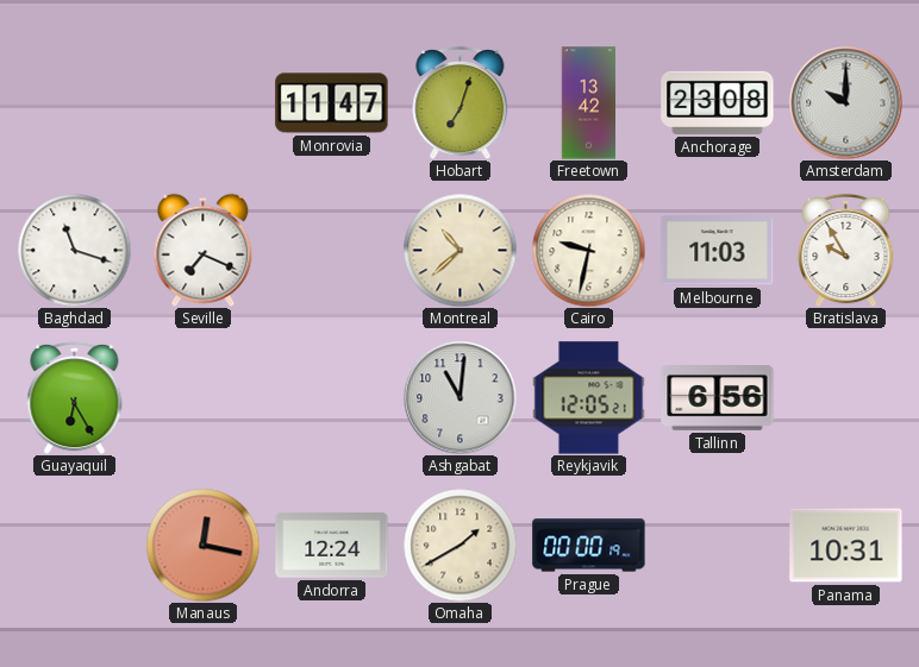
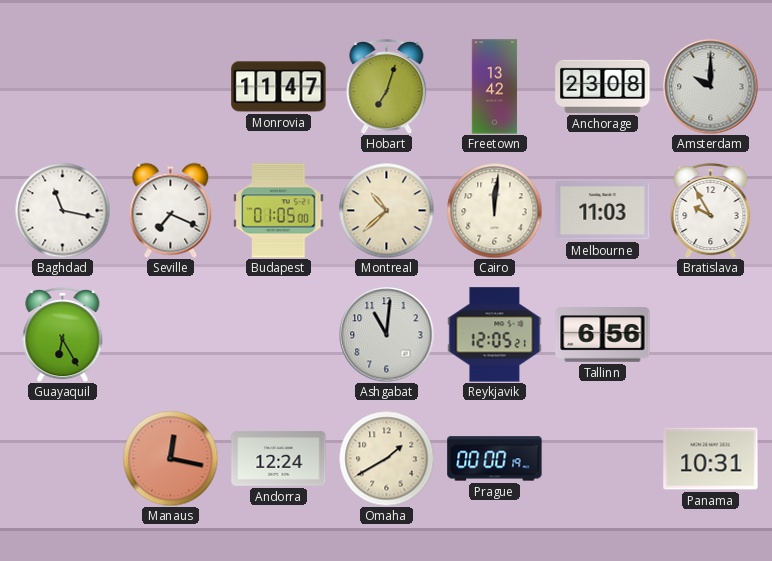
Baghdad: 11:18 -> 11:17
Budapest: none -> 01:05
Cairo: 9:32 -> 12:01
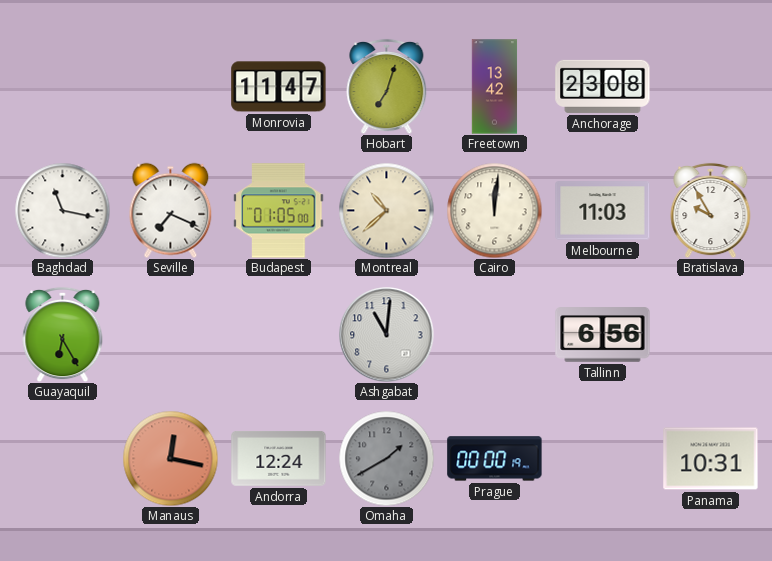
Amsterdam: 10:00 -> none
Reykjavik: 12:05 -> none
Omaha dial: cream -> grey
